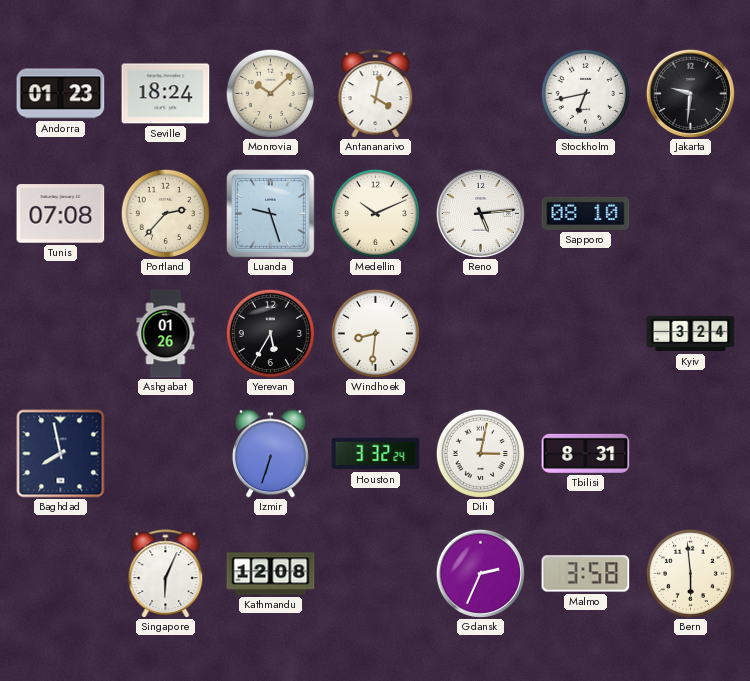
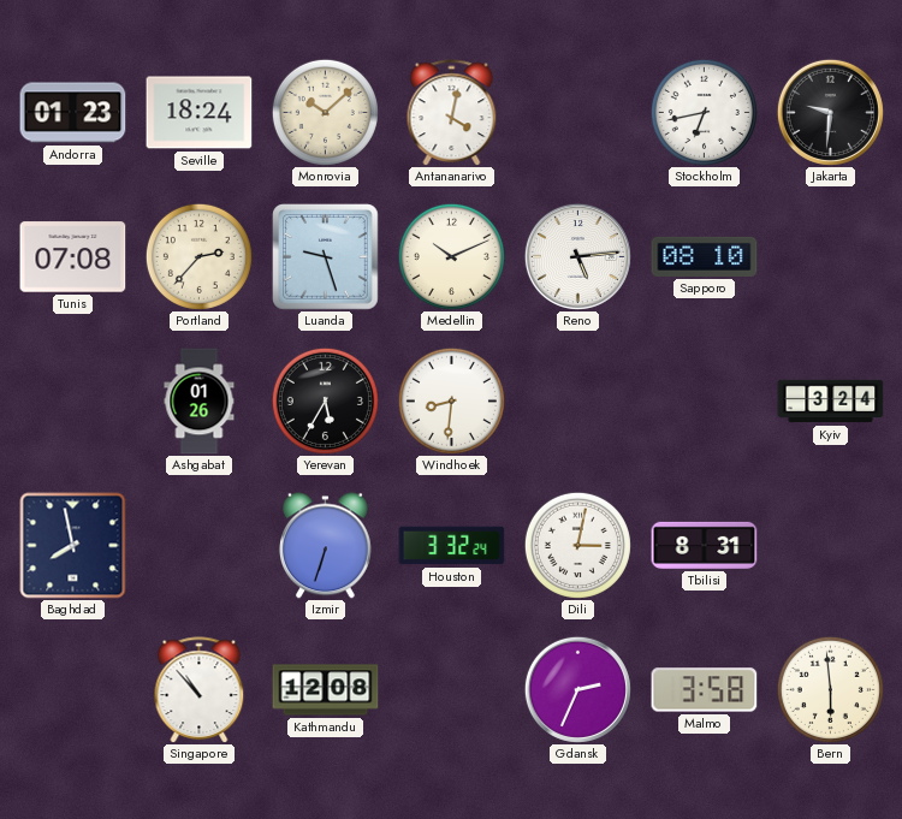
Singapore: 6:04 -> 10:53
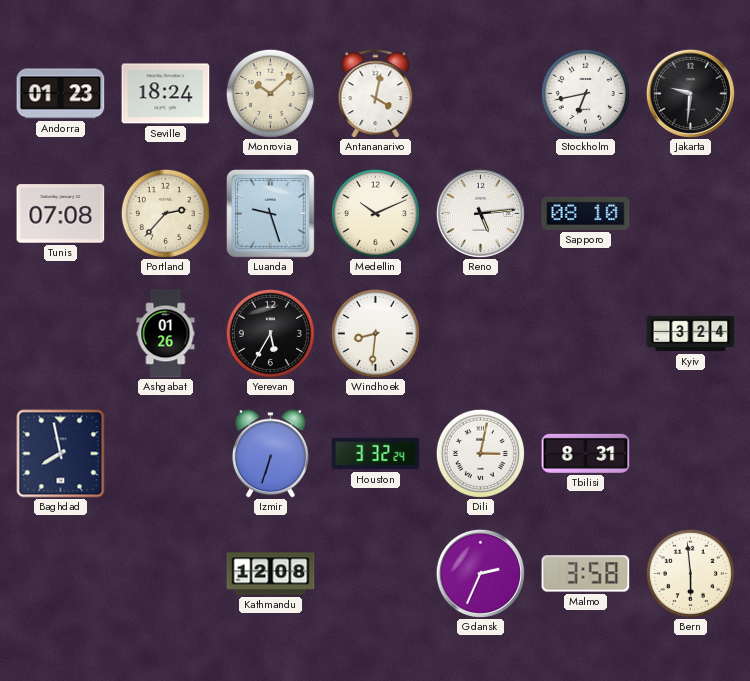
Singapore: 10:53 -> none
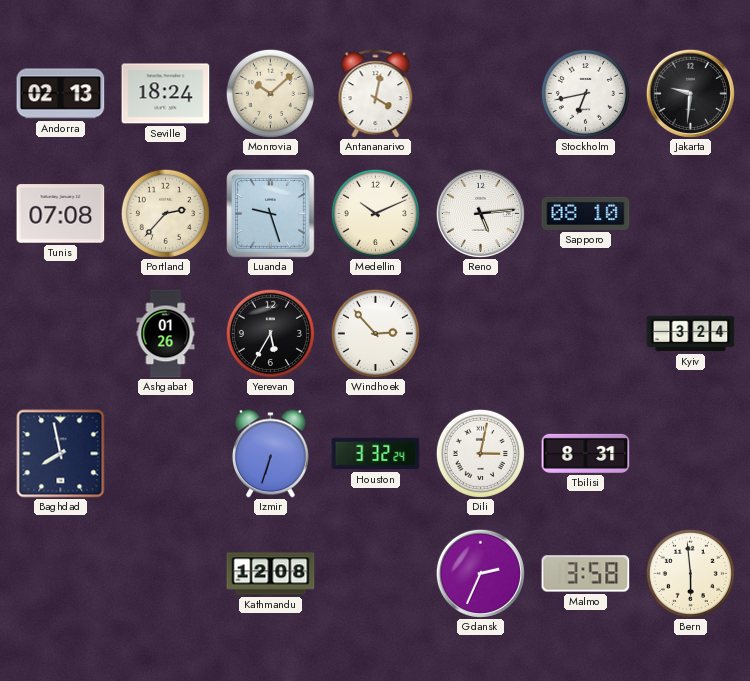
Andorra: 01:23 -> 02:13
Windhoek: 8:31 -> 2:53
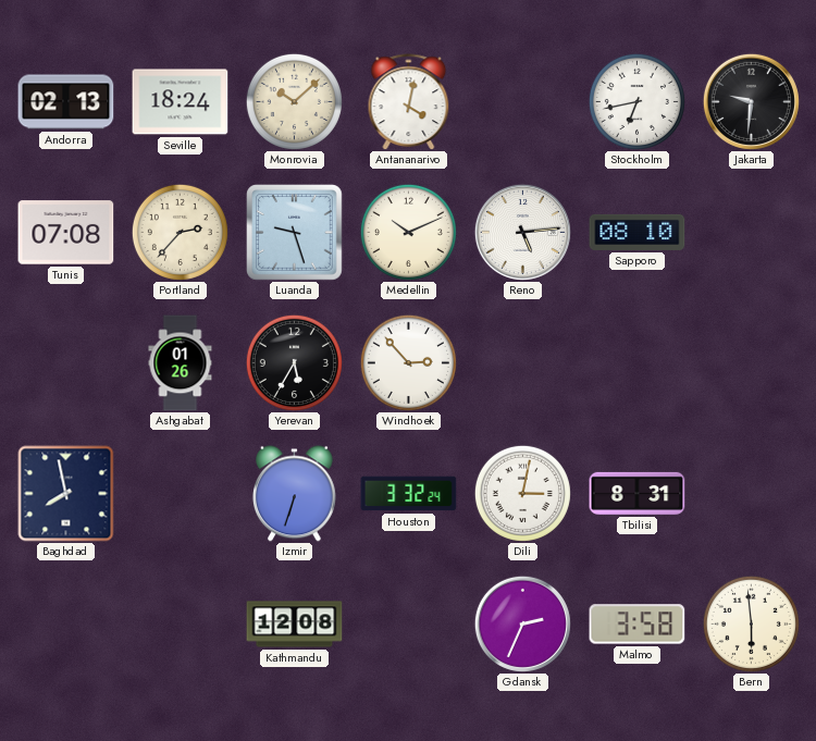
Kyiv: 3:24 -> none
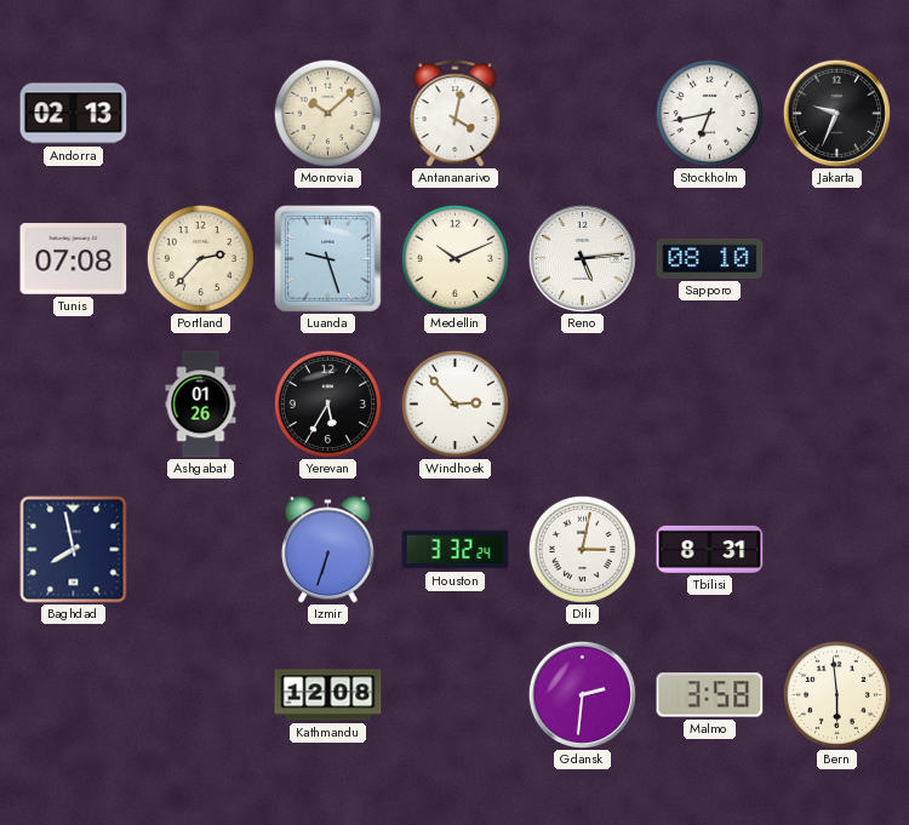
Seville: 18:24 -> none
Jakarta: 9:31 -> 9:34
Gdansk: 2:34 -> 2:31
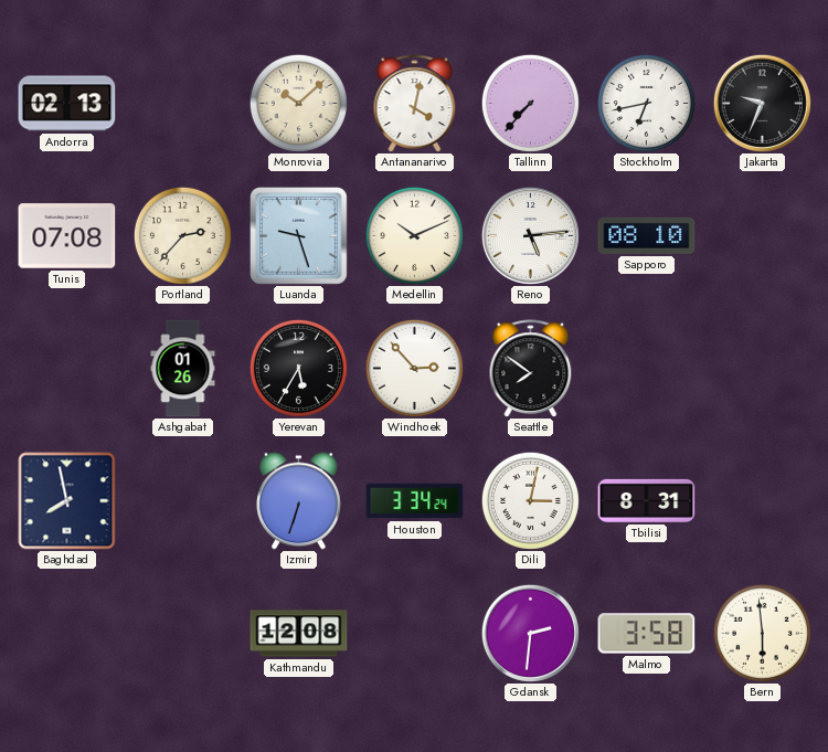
Tallinn: none -> 7:37
Seattle: none -> 7:51
Houston: 3:32 -> 3:34
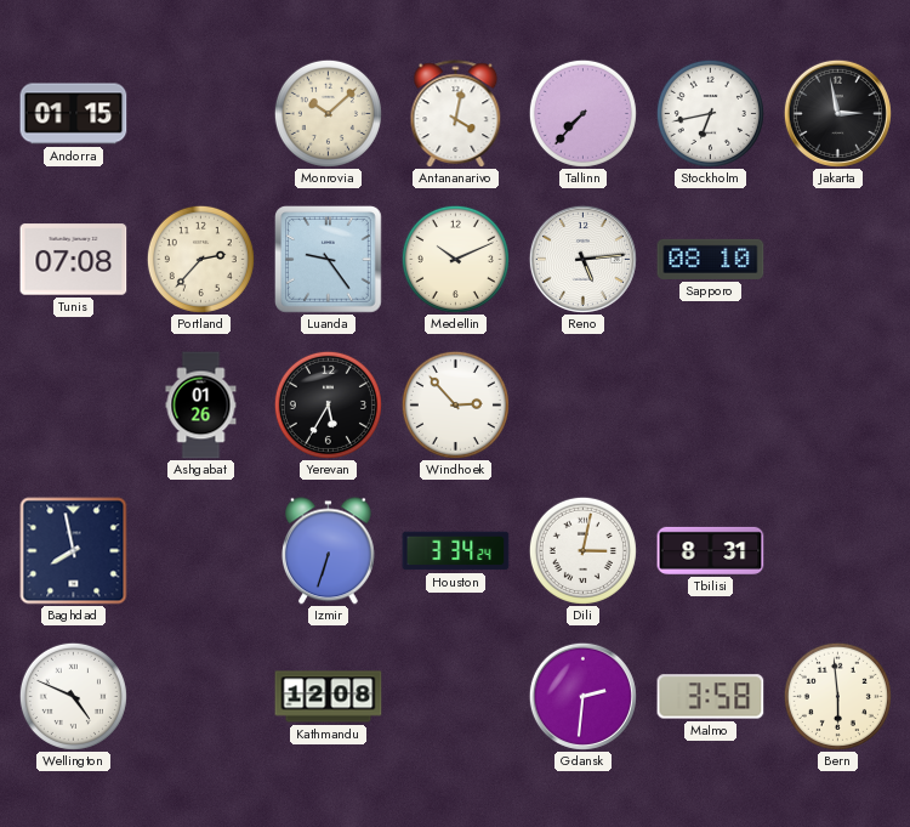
Andorra: 02:13 -> 01:15
Jakarta: 9:34 -> 2:58
Luanda: 9:27 -> 9:24
Seattle: 7:51 -> none
Wellington: none -> 4:49
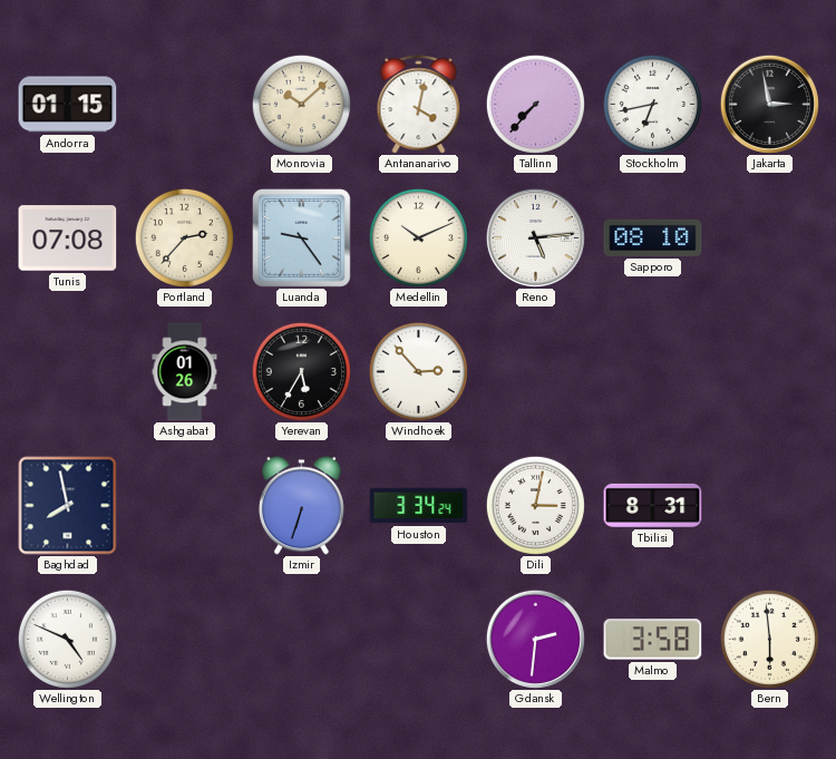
Kathmandu: 12:08 -> none
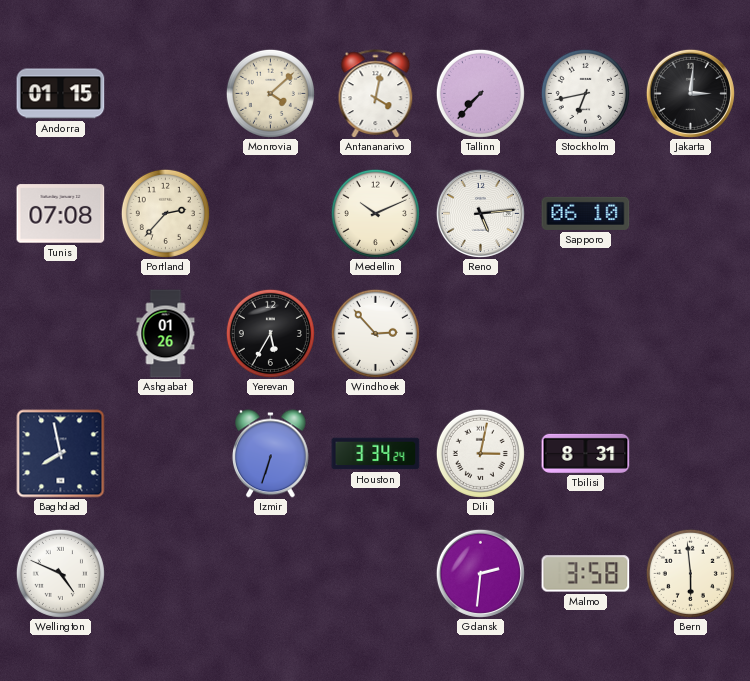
Monrovia: 10:08 -> 4:08
Jakarta: 2:58 -> 3:01
Luanda: 9:24 -> none
Sapporo: 08:10 -> 06:10
